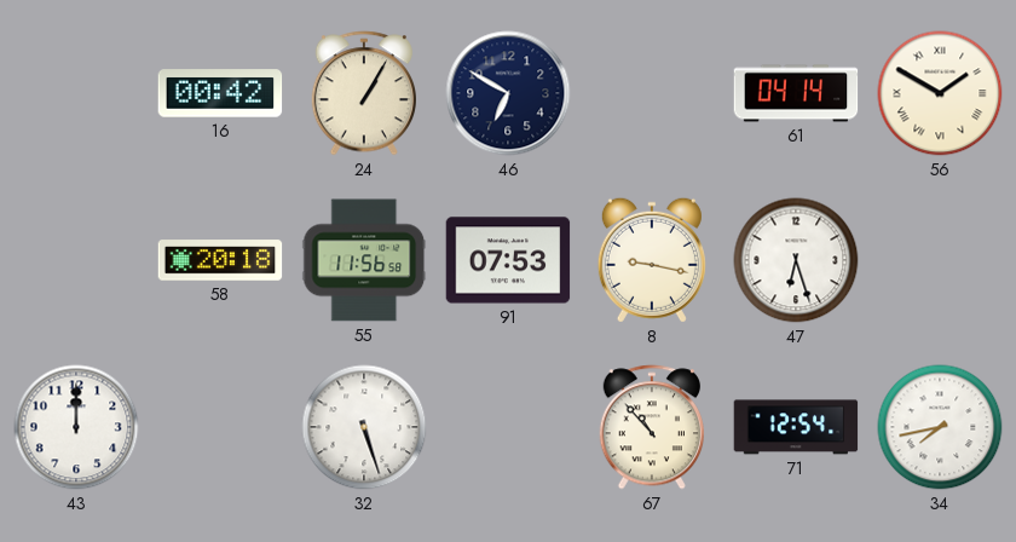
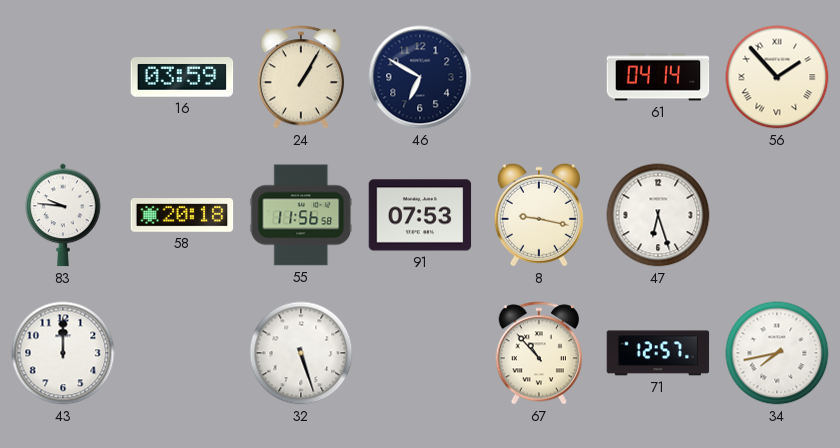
16: 00:42 -> 03:59
56: 1:50 -> 1:53
83: none -> 9:46
71: 12:54 -> 12:57
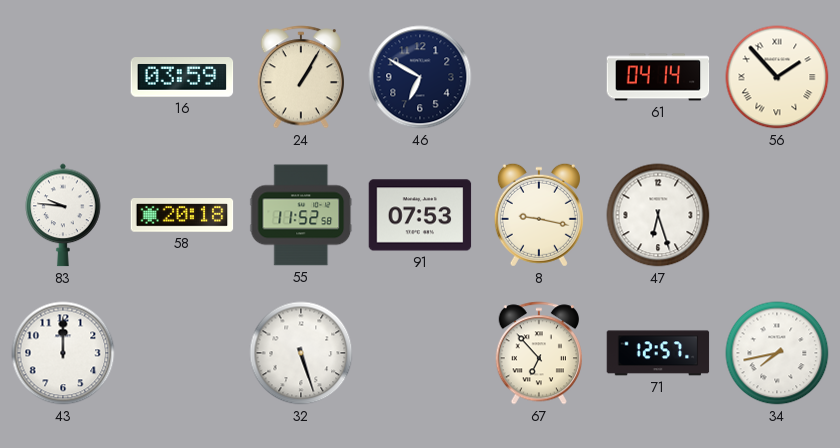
55: 11:56 -> 11:52
67: 10:53 -> 6:53
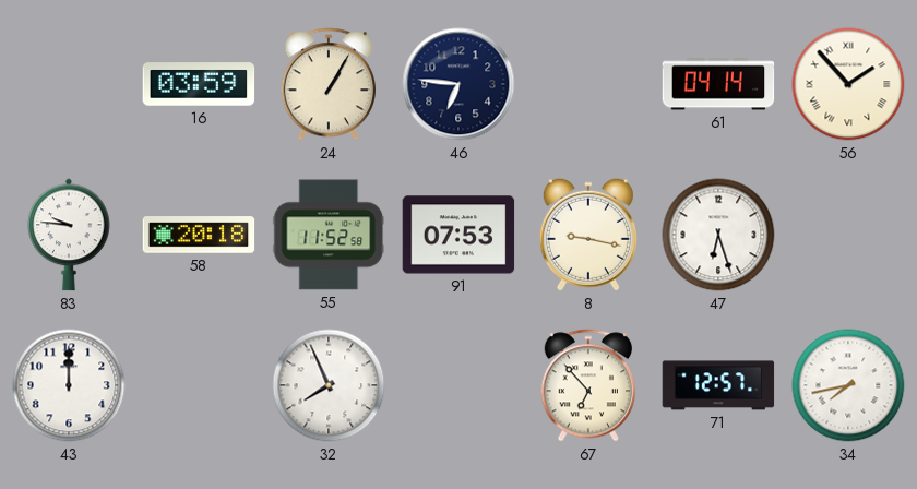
46: 6:50 -> 6:46
32: 5:27 -> 7:56
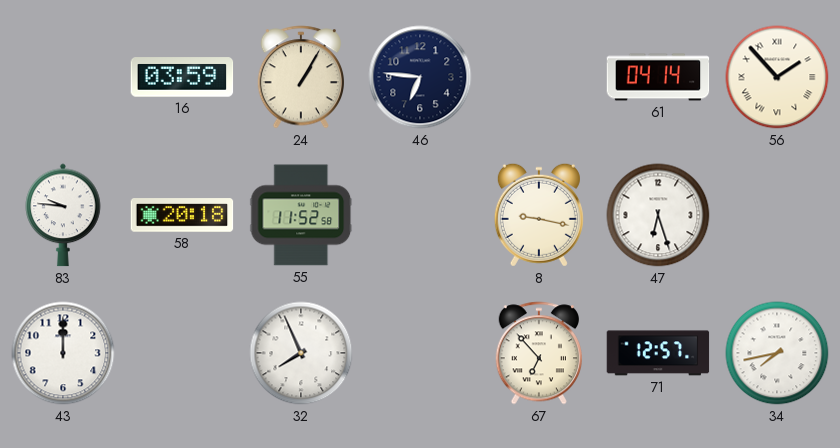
91: 07:53 -> none
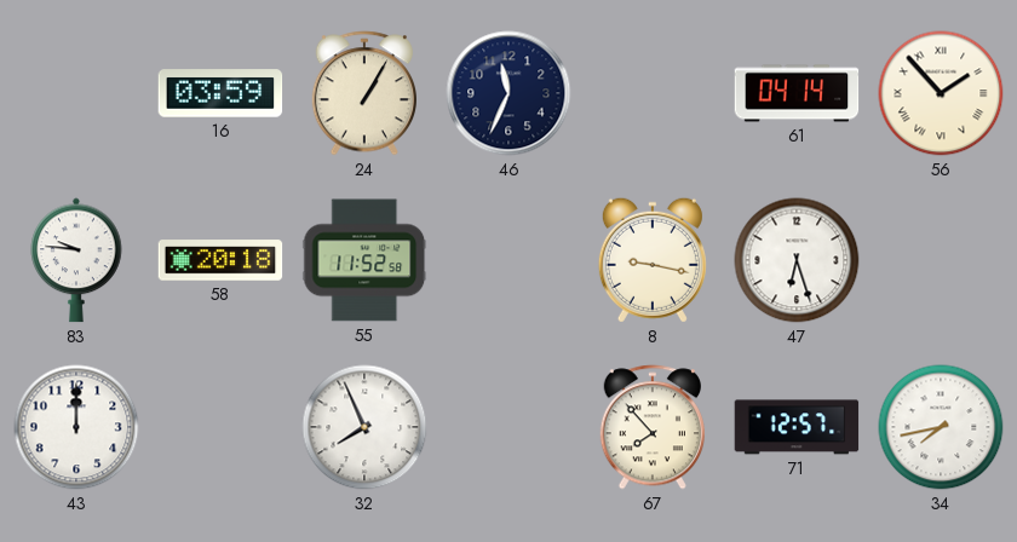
46: 6:46 -> 11:34
67: 6:53 -> 7:53
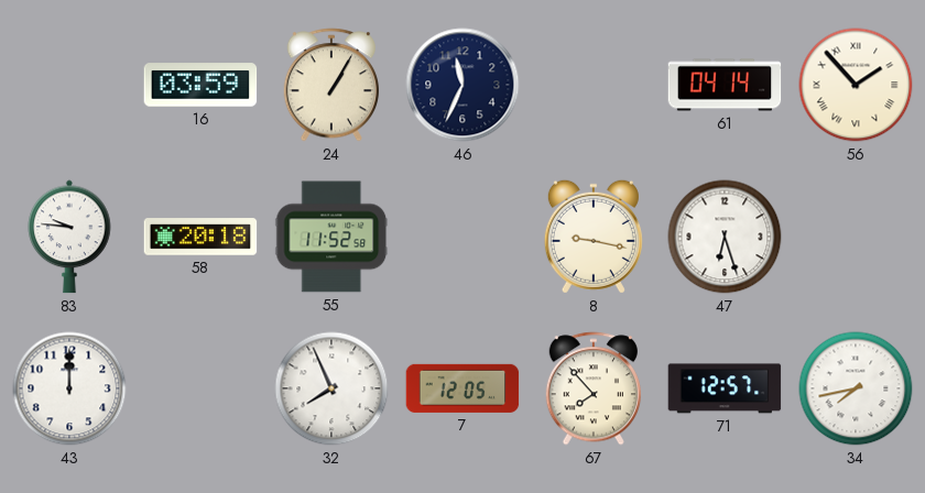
7: none -> 12:05
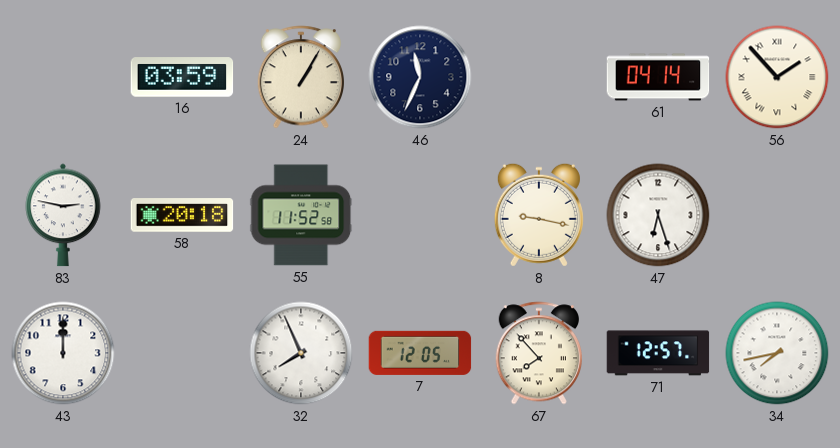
83: 9:46 -> 2:47
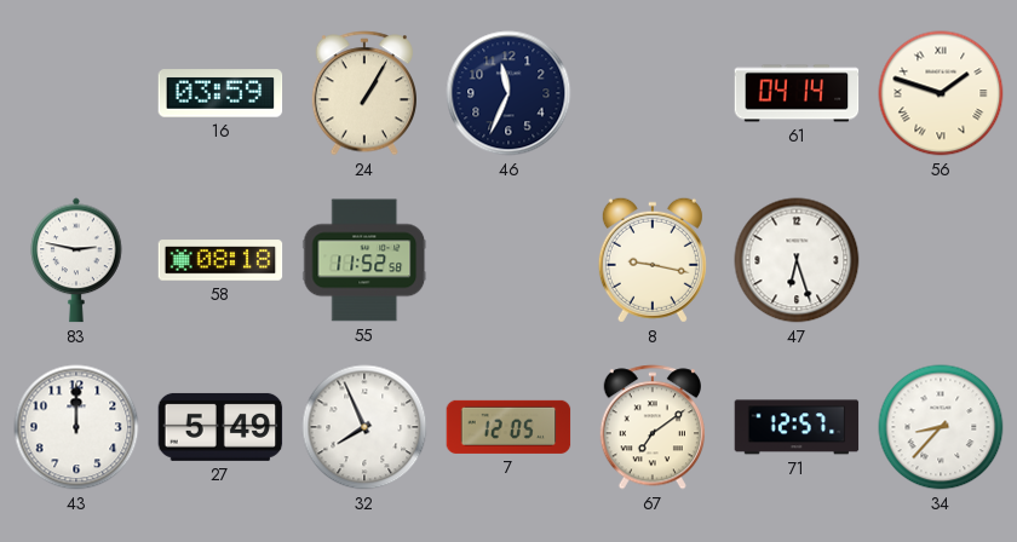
56: 1:53 -> 1:48
58: 20:18 -> 08:18
27: none -> 5:49
67: 7:53 -> 7:09
34: 7:43 -> 8:37
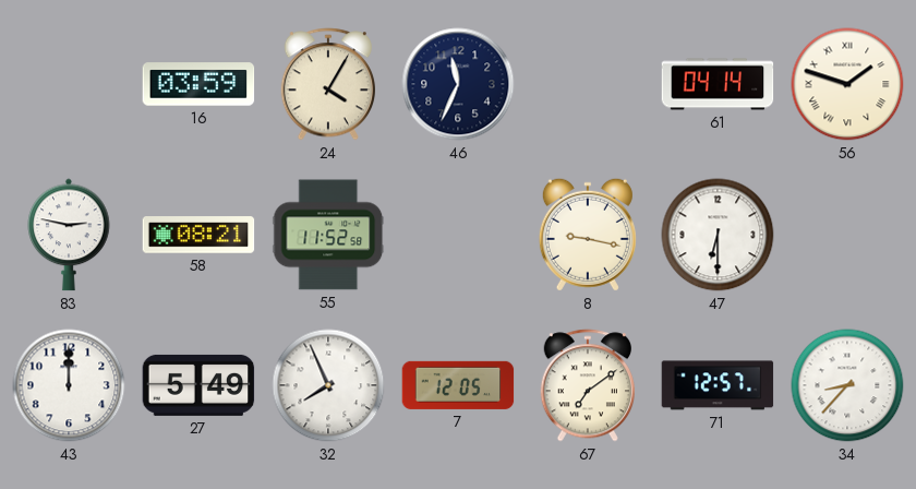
24: 1:05 -> 4:05
58: 08:18 -> 08:21
47: 6:27 -> 6:30
